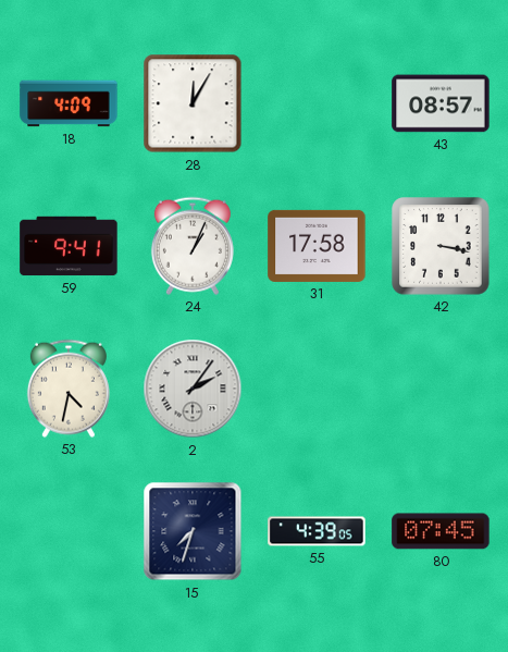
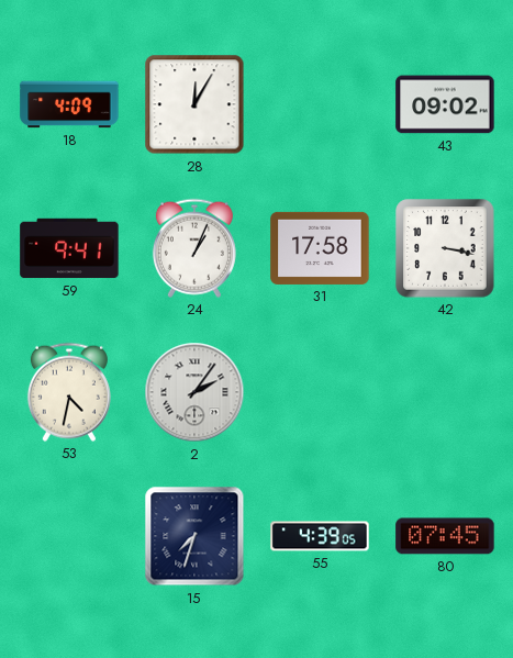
43: 08:57 -> 09:02
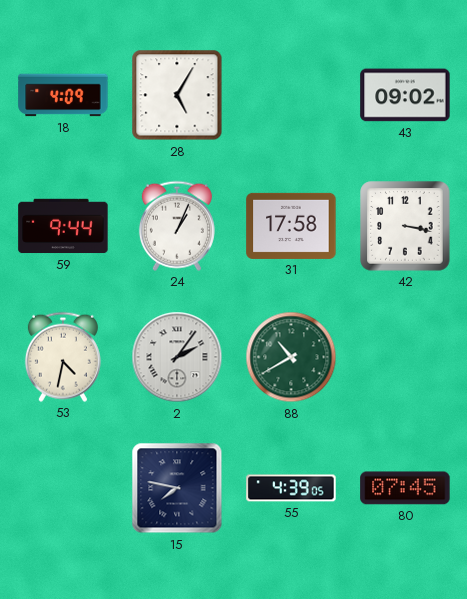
28: 12:05 -> 5:05
59: 9:41 -> 9:44
88: none -> 10:40
15: 7:33 -> 7:47
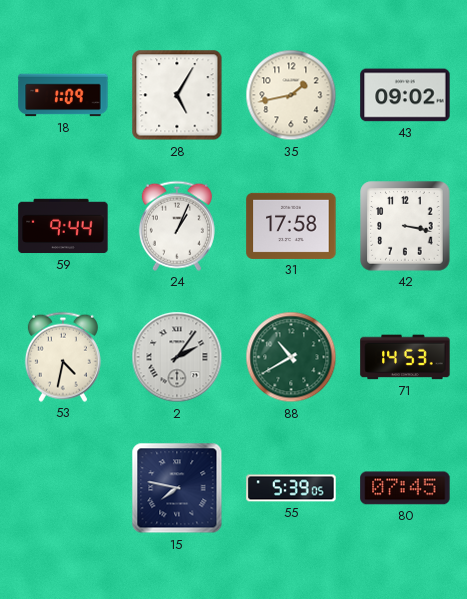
18: 4:09 -> 1:09
35: none -> 1:43
71: none -> 14:53
55: 4:39 -> 5:39
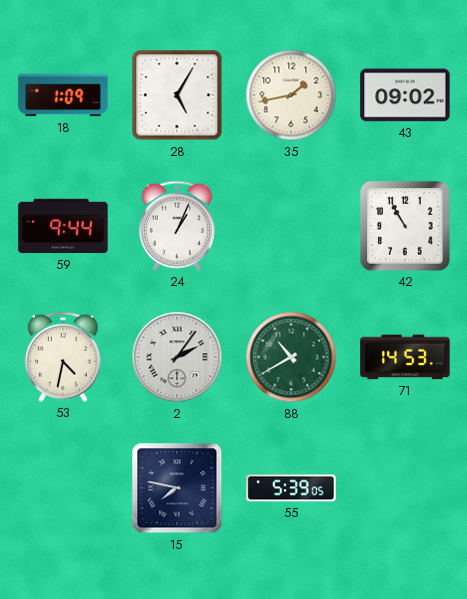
31: 17:58 -> none
42: 3:17 -> 10:55
80: 07:45 -> none
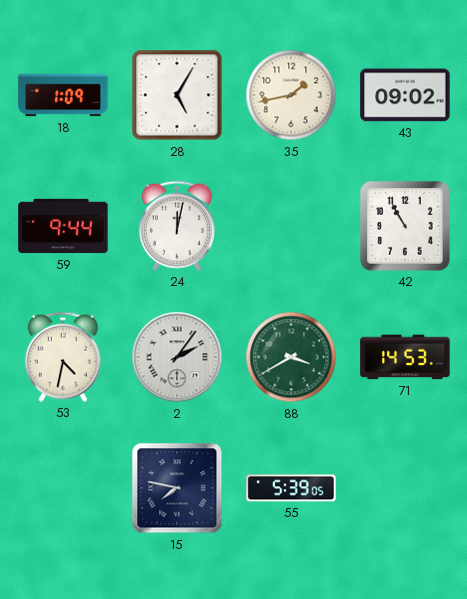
24: 1:04 -> 12:02
88: 10:40 -> 3:40
